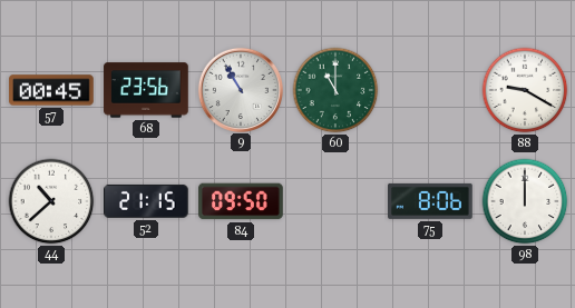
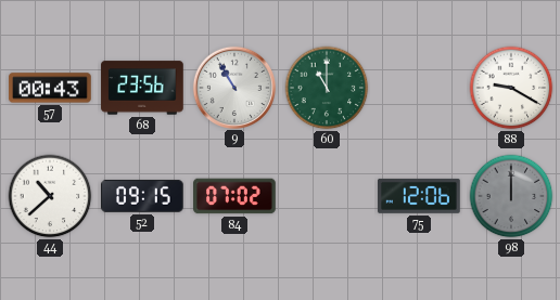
57: 00:45 -> 00:43
52: 21:15 -> 09:15
84: 09:50 -> 07:02
75: 8:06 -> 12:06
98 dial: white -> grey
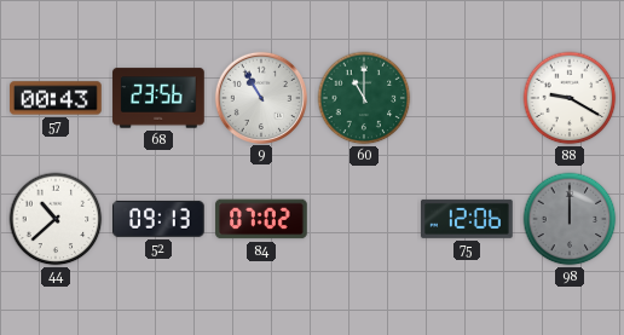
52: 09:15 -> 09:13
